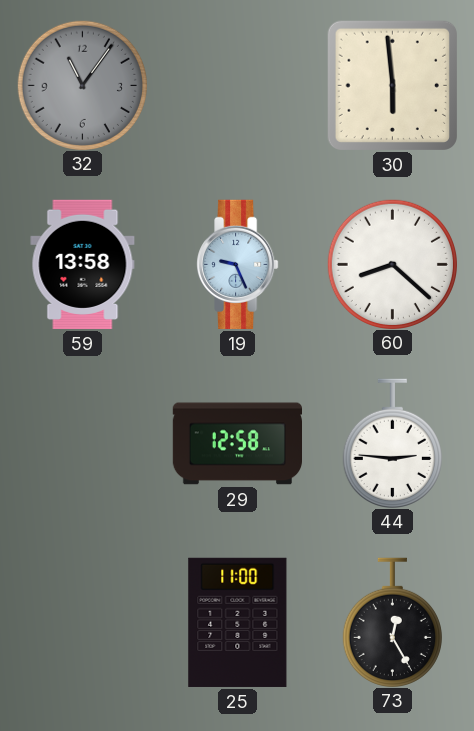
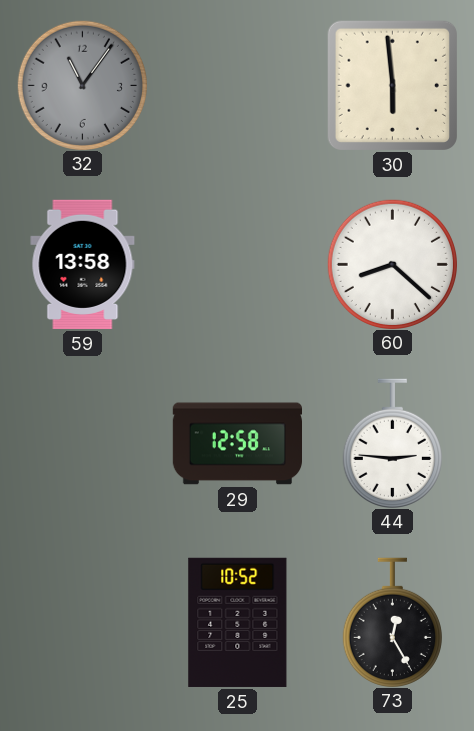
19: 9:26 -> none
25: 11:00 -> 10:52
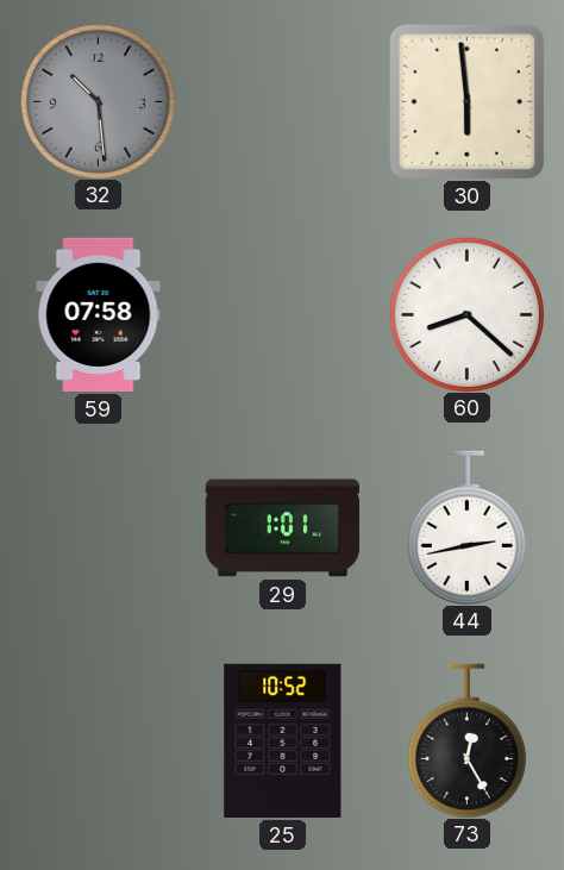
32: 11:06 -> 10:29
59: 13:58 -> 07:58
29: 12:58 -> 1:01
44: 2:46 -> 2:43
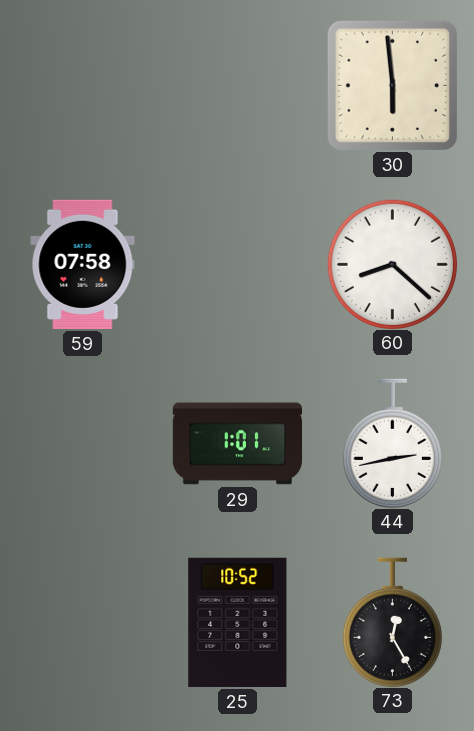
32: 10:29 -> none
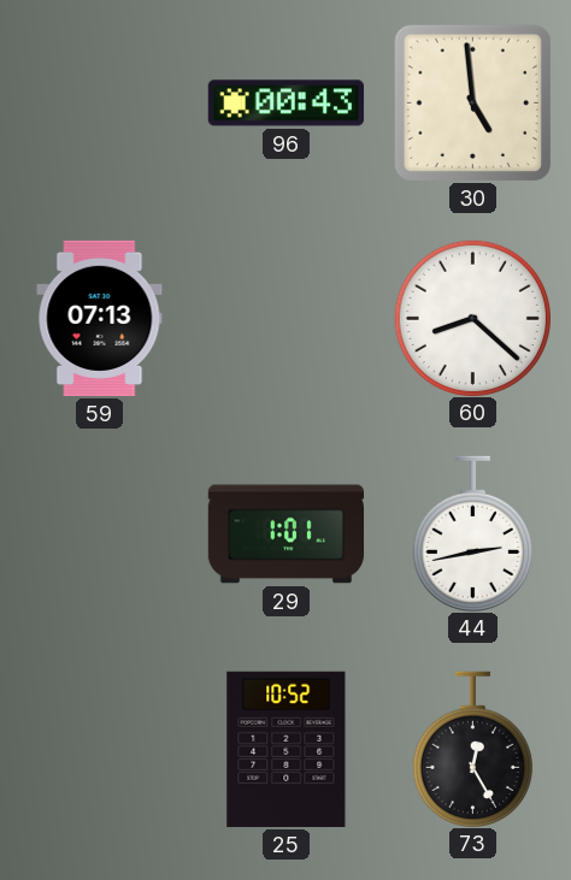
96: none -> 00:43
30: 5:59 -> 4:59
59: 07:58 -> 07:13
